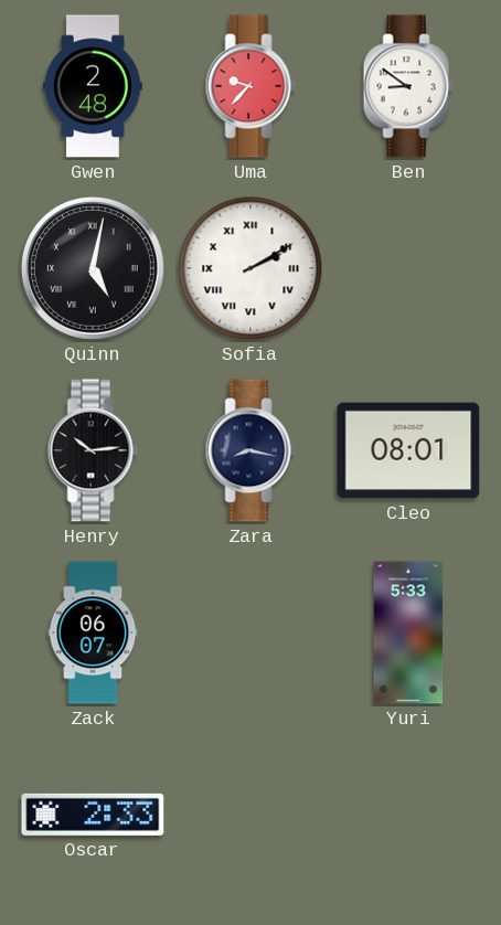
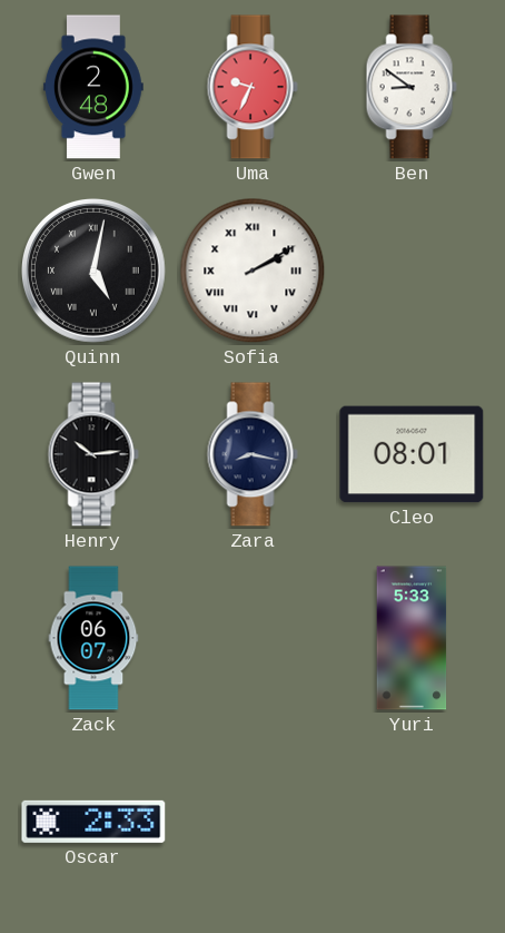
Uma: 9:37 -> 9:34
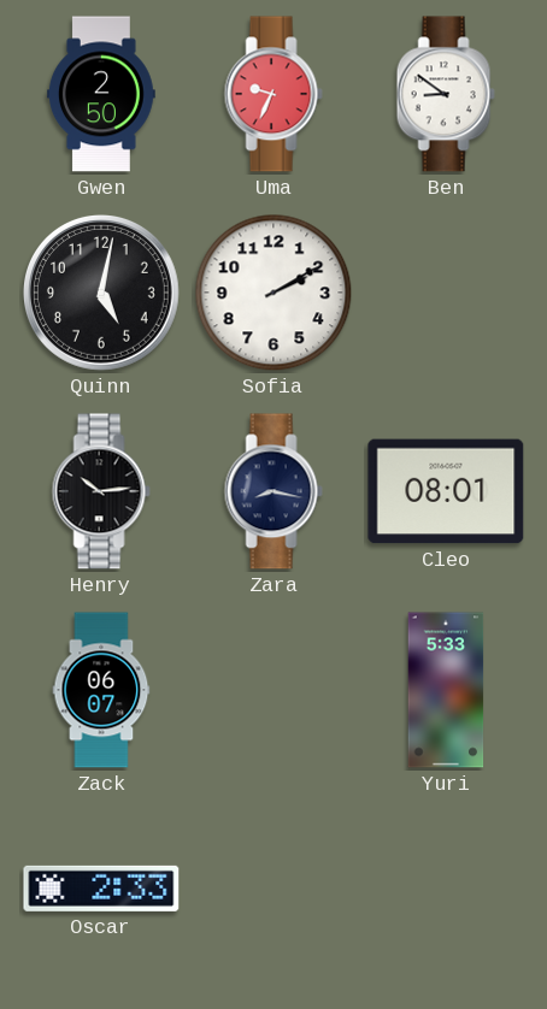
Gwen: 2:48 -> 2:50
Quinn numerals: Roman -> Arabic
Sofia numerals: Roman -> Arabic
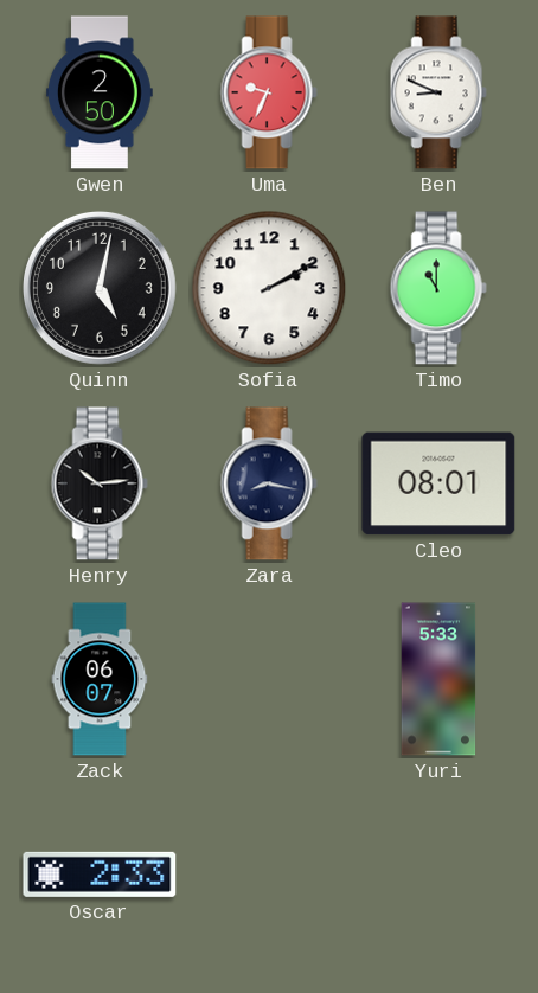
Ben: 8:51 -> 8:49
Timo: none -> 11:00
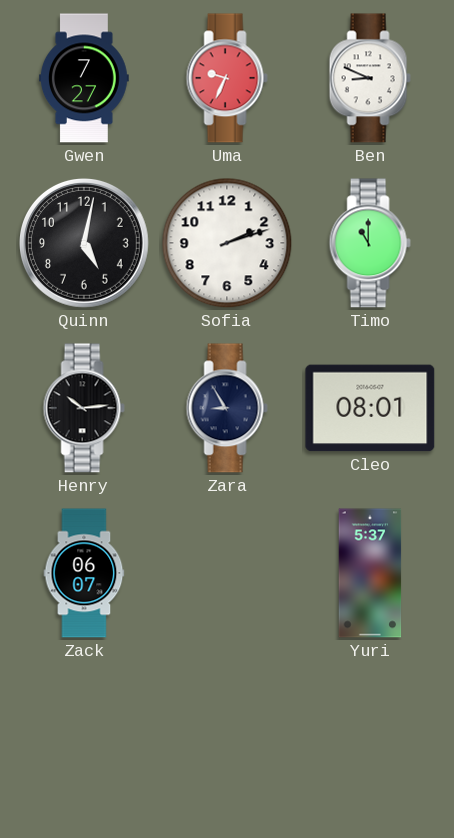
Gwen: 2:50 -> 7:27
Sofia: 2:10 -> 2:12
Zara: 8:17 -> 8:55
Yuri: 5:33 -> 5:37
Oscar: 2:33 -> none
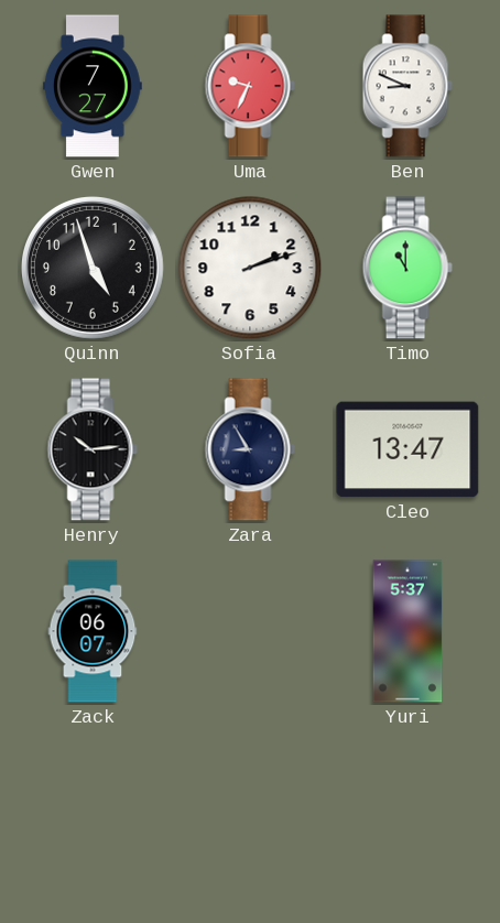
Quinn: 5:02 -> 4:57
Cleo: 08:01 -> 13:47
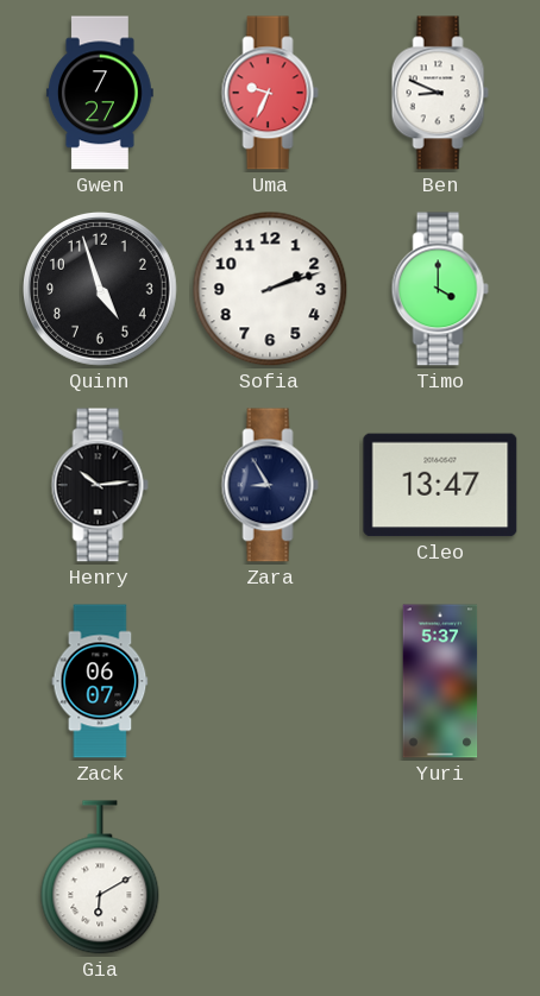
Timo: 11:00 -> 4:00
Gia: none -> 6:10
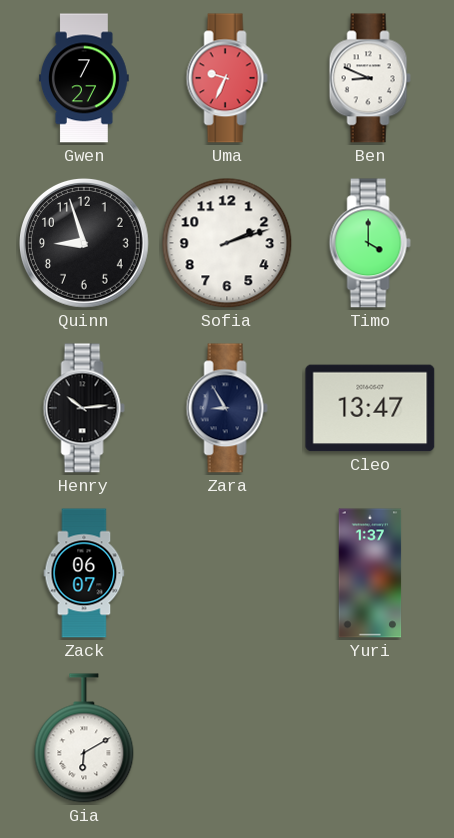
Quinn: 4:57 -> 8:57
Yuri: 5:37 -> 1:37
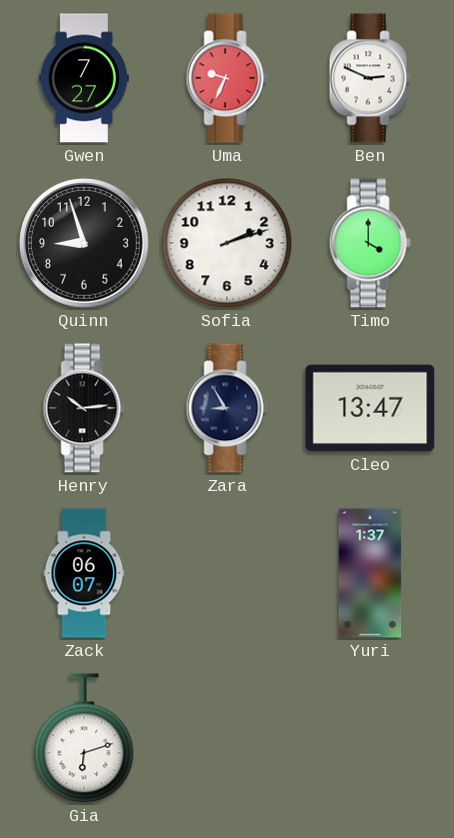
Ben: 8:49 -> 2:49
Gia: 6:10 -> 6:12
